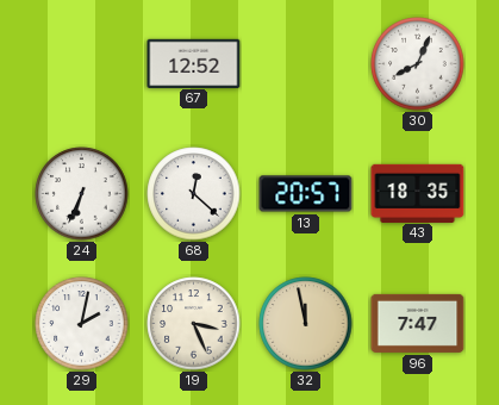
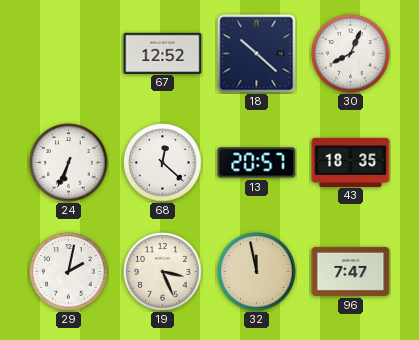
18: none -> 10:22
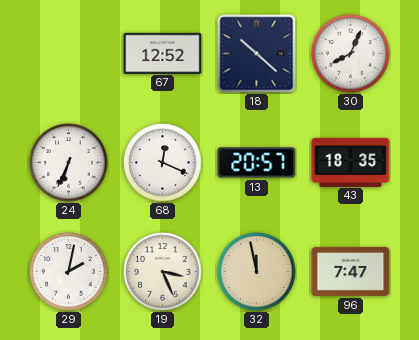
68: 12:22 -> 12:19
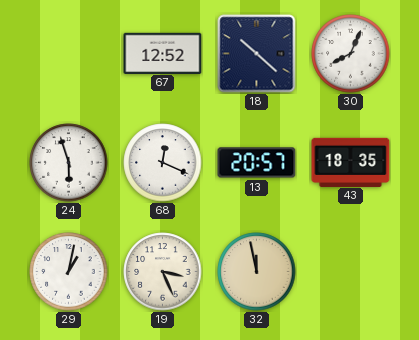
24: 6:34 -> 5:57
29: 2:02 -> 1:02
96: 7:47 -> none
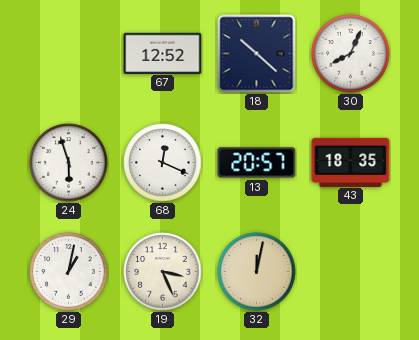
32: 11:58 -> 12:02
